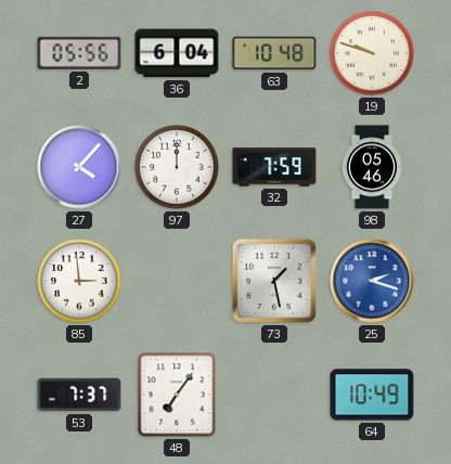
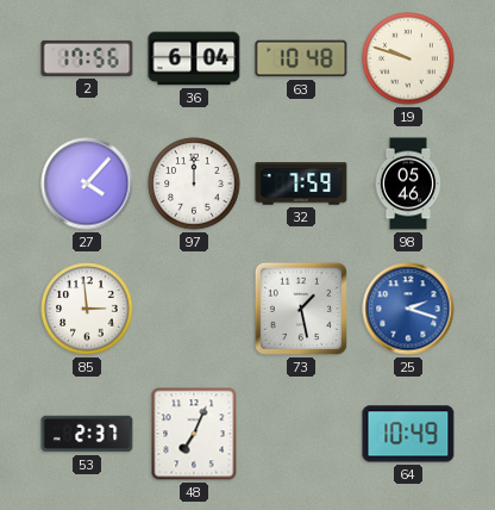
2: 05:56 -> 17:56
53: 7:37 -> 2:37
48: 7:06 -> 7:04
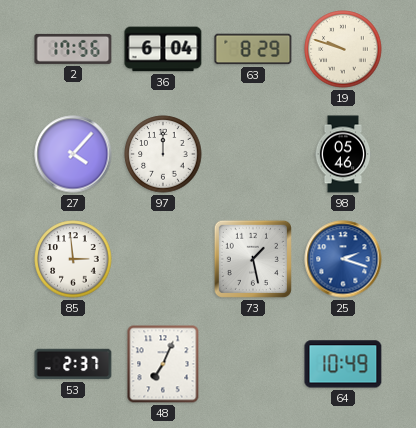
63: 10:48 -> 8:29
32: 7:59 -> none
